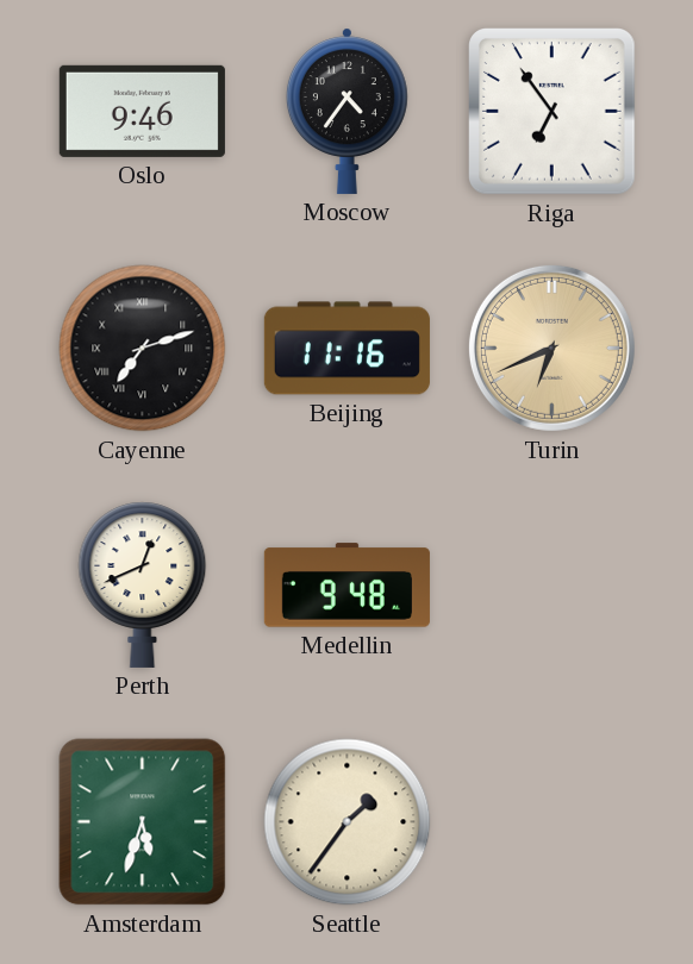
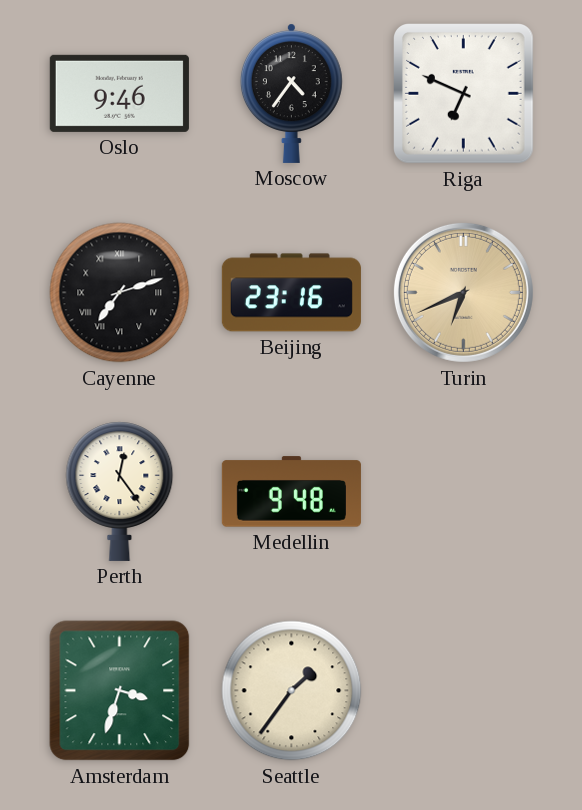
Riga: 6:54 -> 6:49
Beijing: 11:16 -> 23:16
Perth: 12:41 -> 12:24
Amsterdam: 5:33 -> 3:33
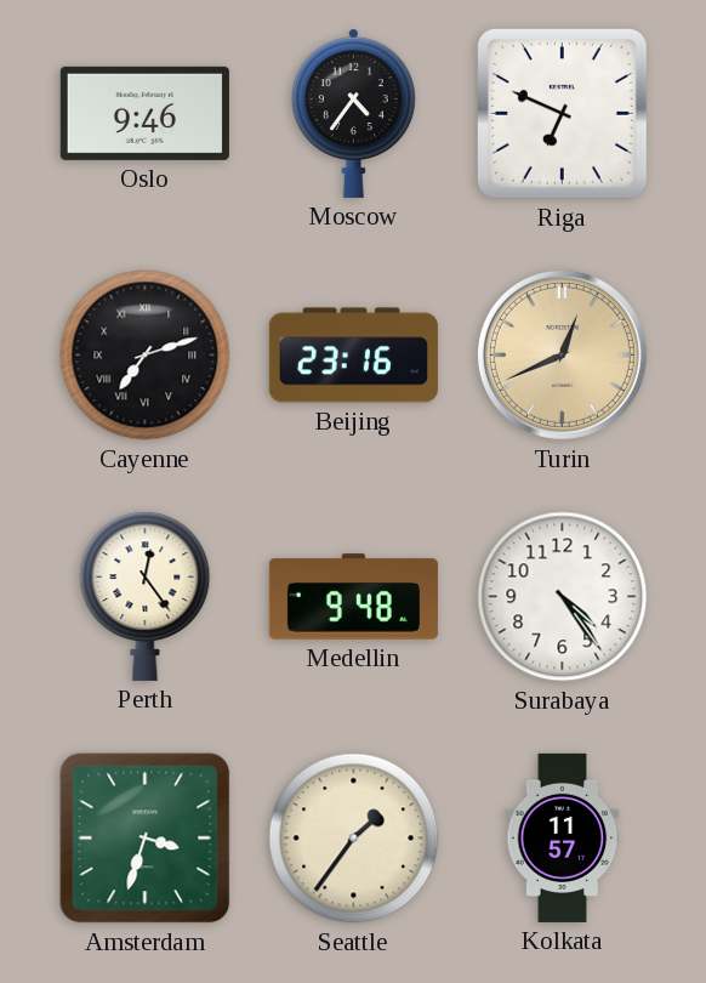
Turin: 6:41 -> 12:41
Surabaya: none -> 4:24
Kolkata: none -> 11:57
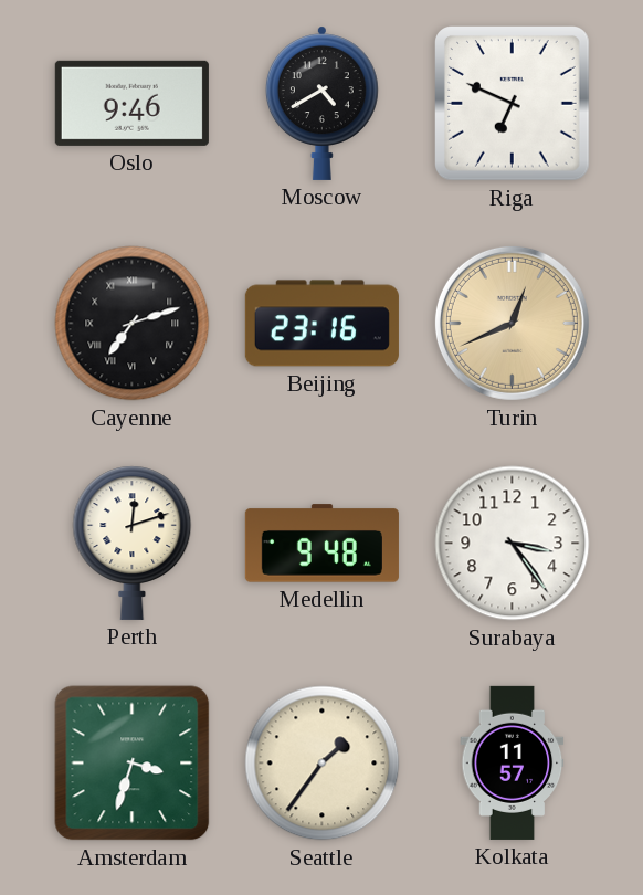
Moscow: 4:36 -> 4:40
Perth: 12:24 -> 12:12
Surabaya: 4:24 -> 3:24
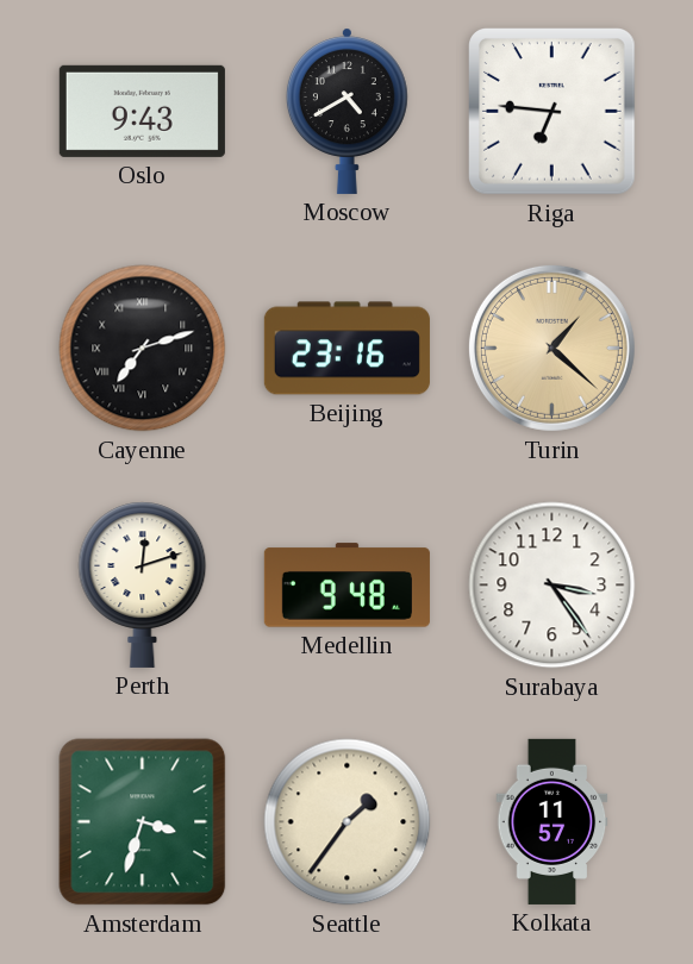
Oslo: 9:46 -> 9:43
Riga: 6:49 -> 6:46
Turin: 12:41 -> 1:22
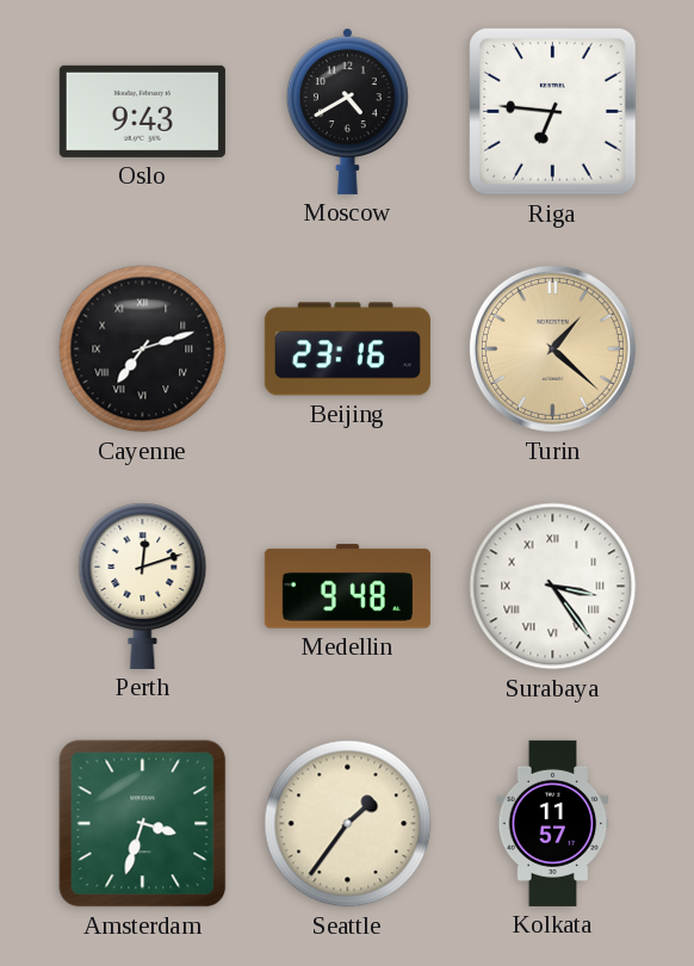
Surabaya numerals: Arabic -> Roman
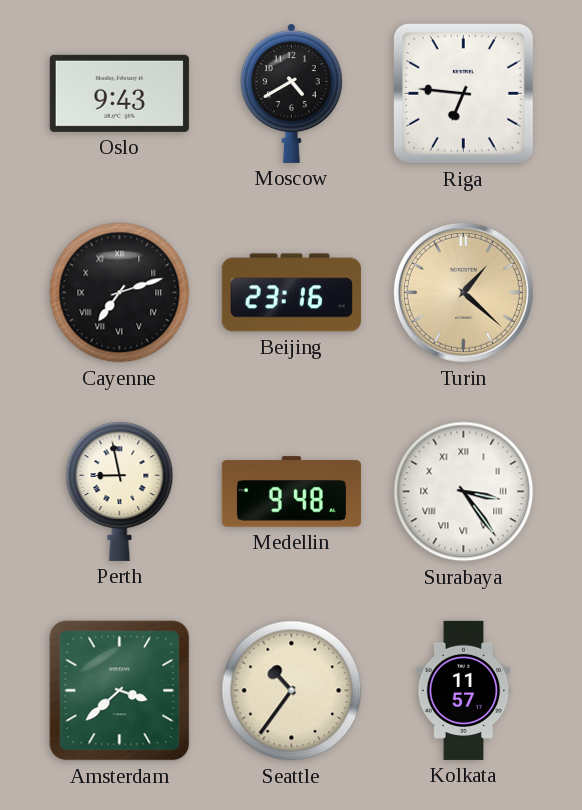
Perth: 12:12 -> 8:58
Amsterdam: 3:33 -> 3:38
Seattle: 1:36 -> 10:36
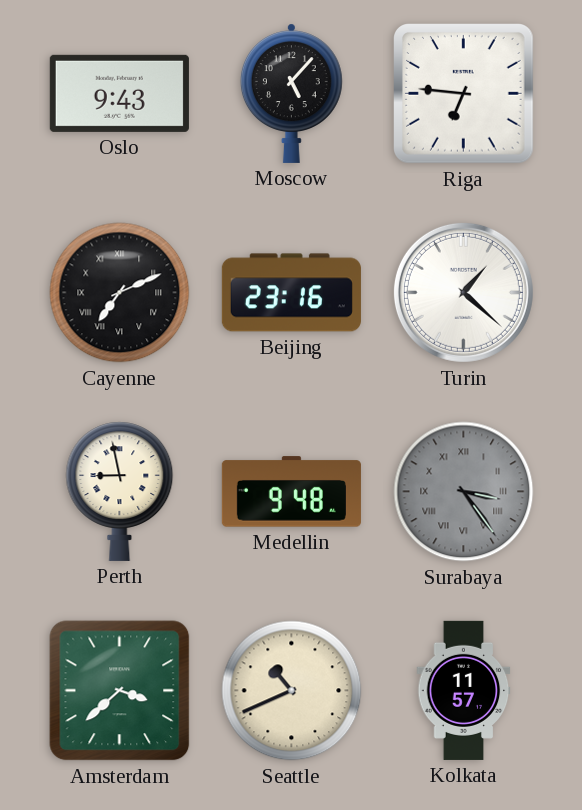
Moscow: 4:40 -> 5:07
Cayenne: 7:12 -> 7:11
Turin dial: champagne -> white
Surabaya dial: white -> grey
Seattle: 10:36 -> 10:41
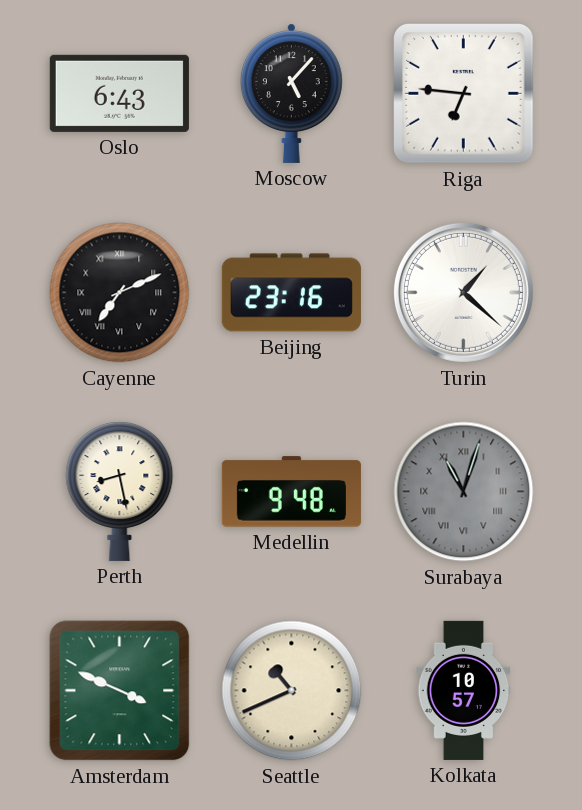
Oslo: 9:43 -> 6:43
Perth: 8:58 -> 8:28
Surabaya: 3:24 -> 11:03
Amsterdam: 3:38 -> 3:49
Kolkata: 11:57 -> 10:57
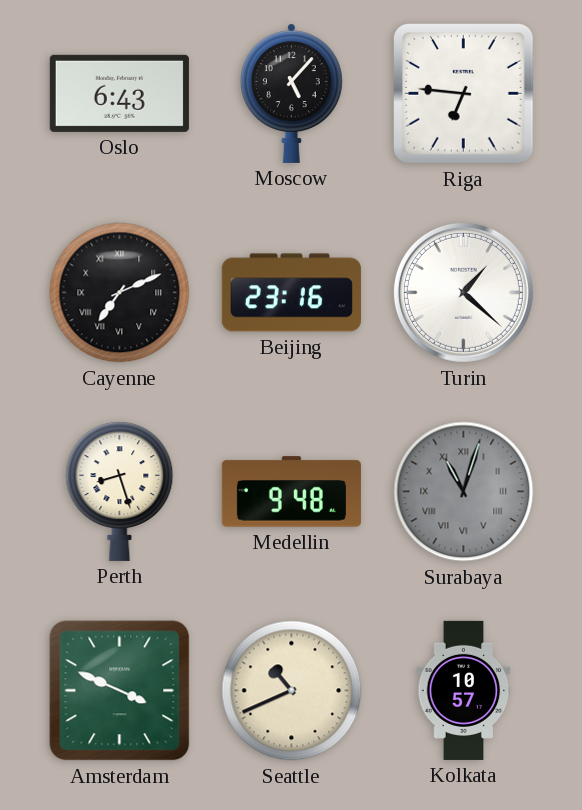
Perth: 8:28 -> 8:27
